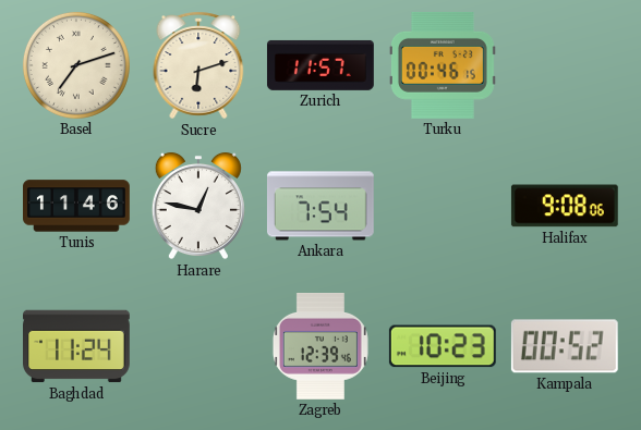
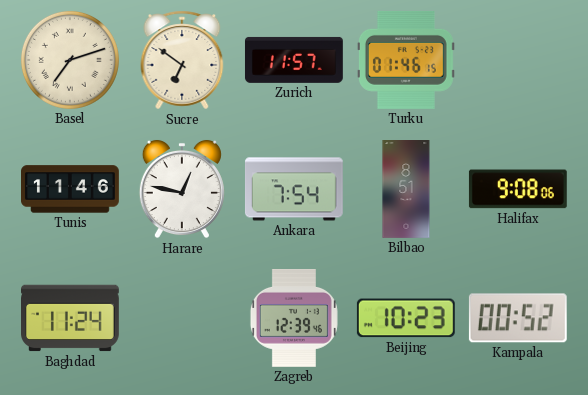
Sucre: 6:12 -> 6:51
Turku: 00:46 -> 01:46
Bilbao: none -> 8:51
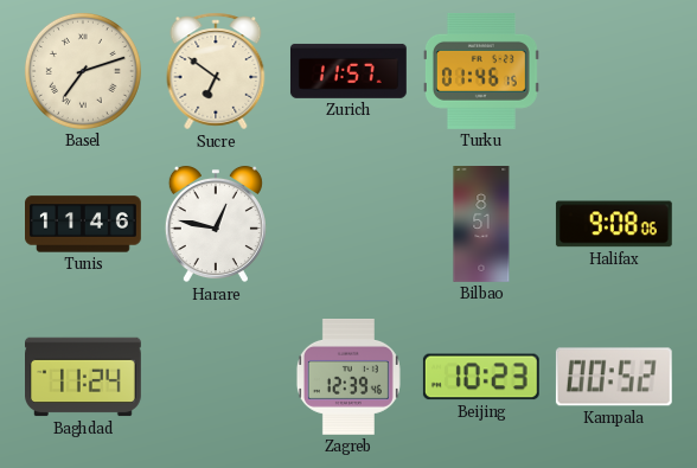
Ankara: 7:54 -> none
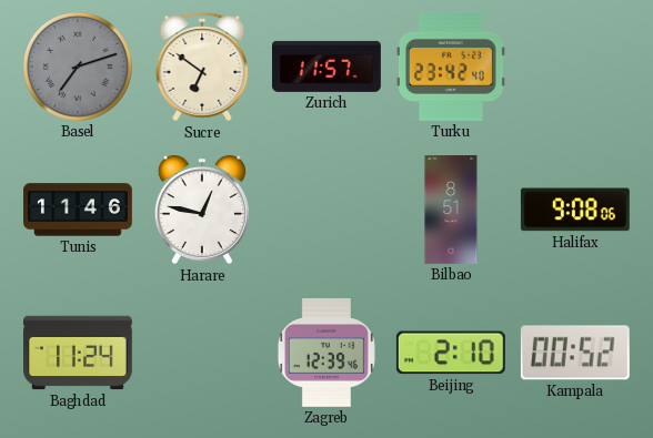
Basel dial: cream -> grey
Turku: 01:46 -> 23:42
Beijing: 10:23 -> 2:10
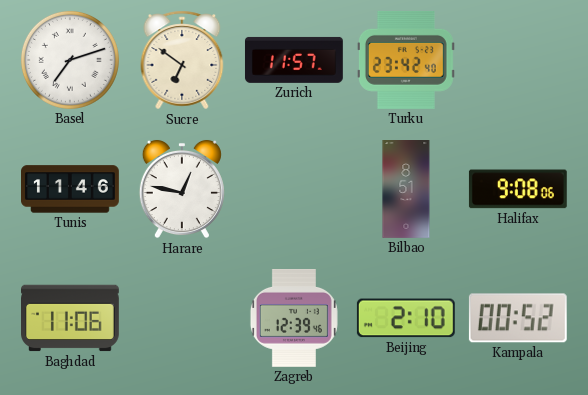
Basel dial: grey -> white
Baghdad: 11:24 -> 11:06
